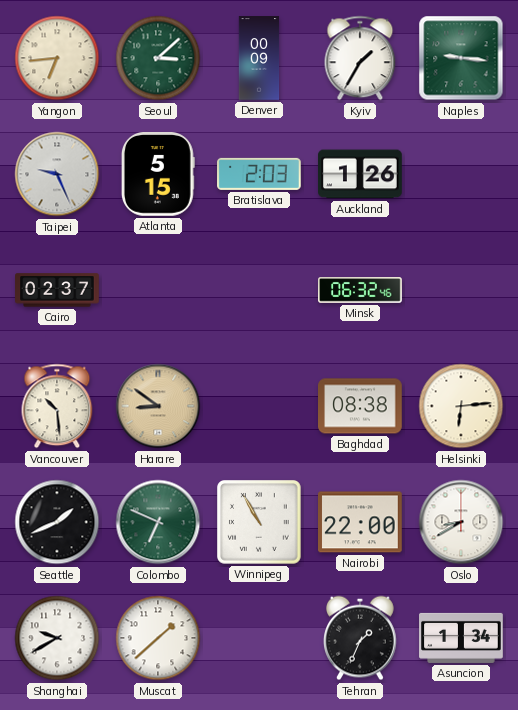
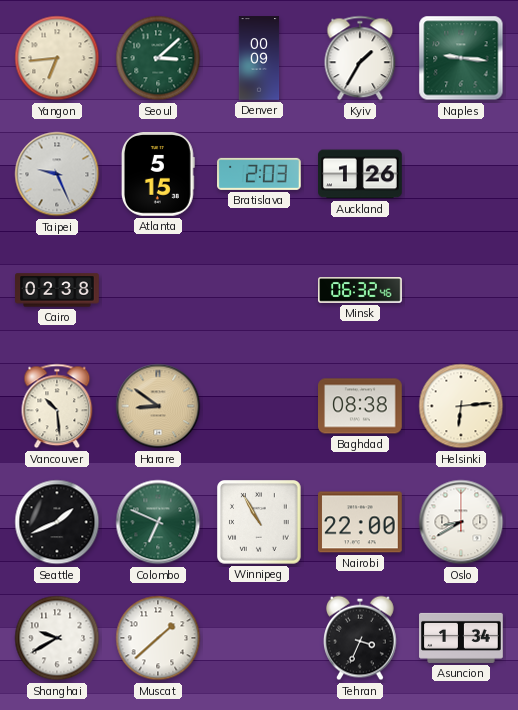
Cairo: 02:37 -> 02:38
Tehran: 1:34 -> 3:34
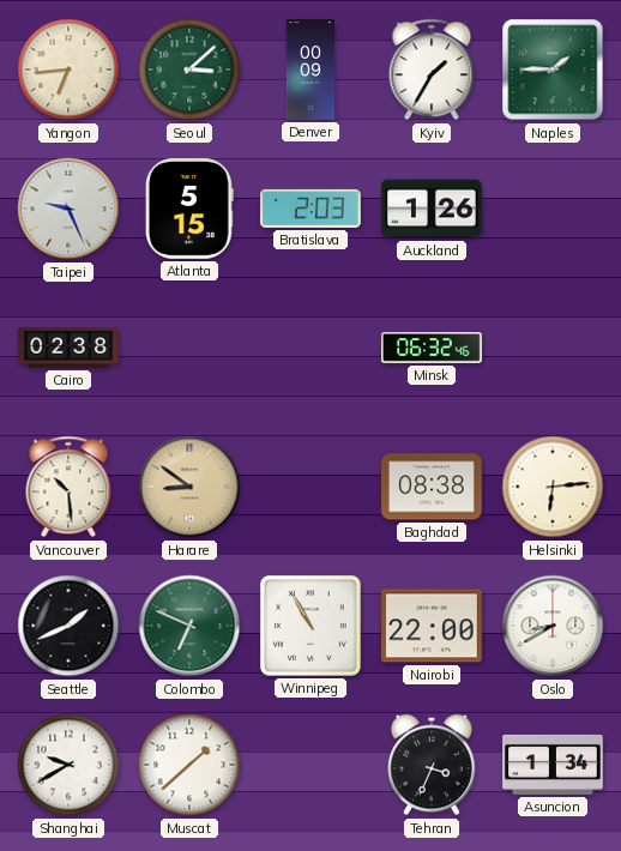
Naples: 9:16 -> 1:45
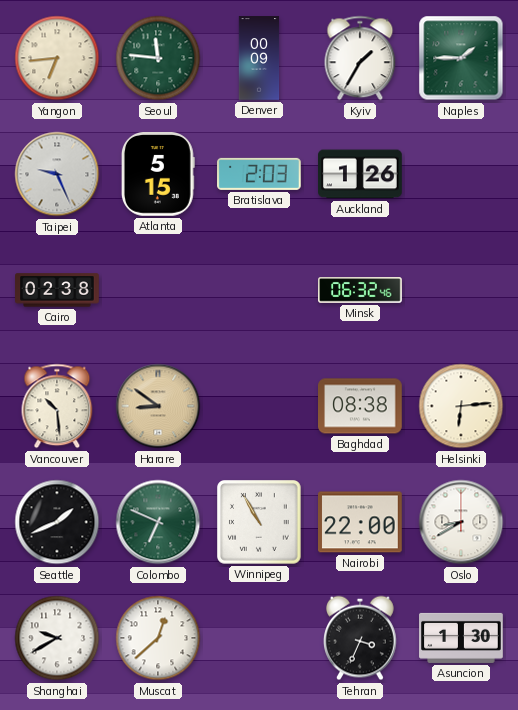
Seoul: 3:08 -> 11:46
Muscat: 1:38 -> 12:38
Asuncion: 1:34 -> 1:30
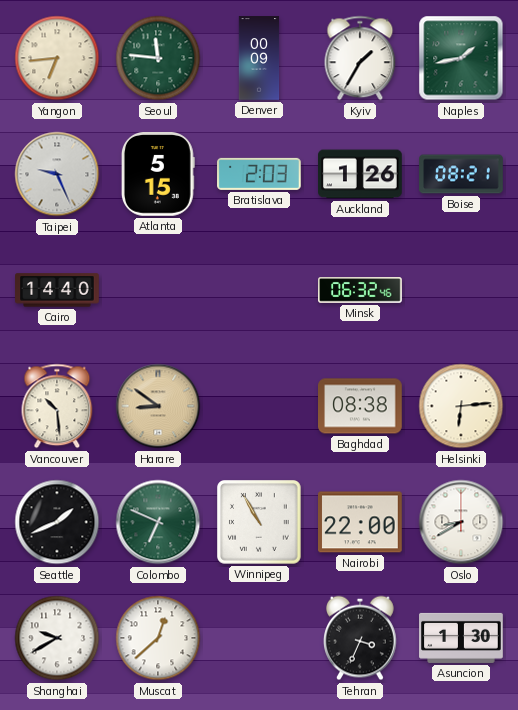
Naples: 1:45 -> 1:43
Boise: none -> 08:21
Cairo: 02:38 -> 14:40
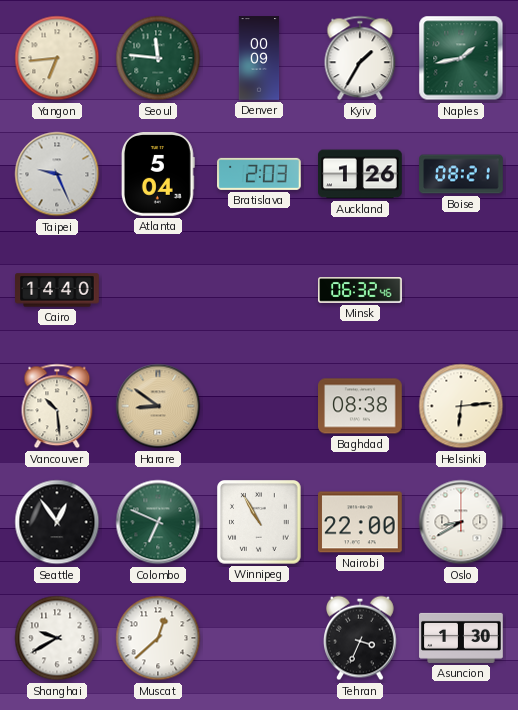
Atlanta: 5:15 -> 5:04
Seattle: 1:41 -> 12:54
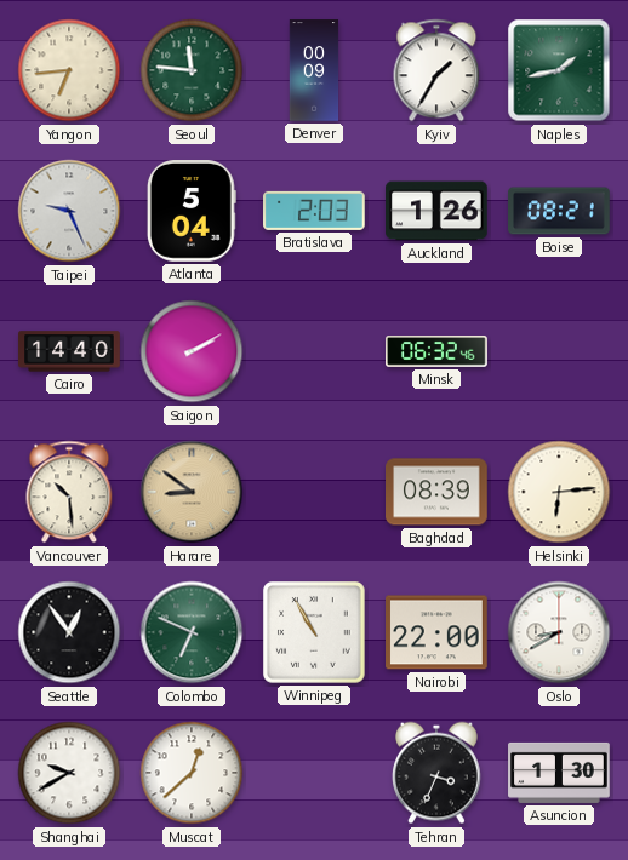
Saigon: none -> 2:10
Baghdad: 08:38 -> 08:39
